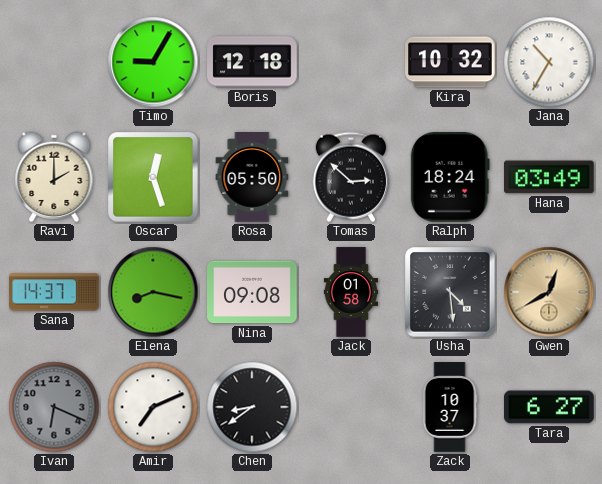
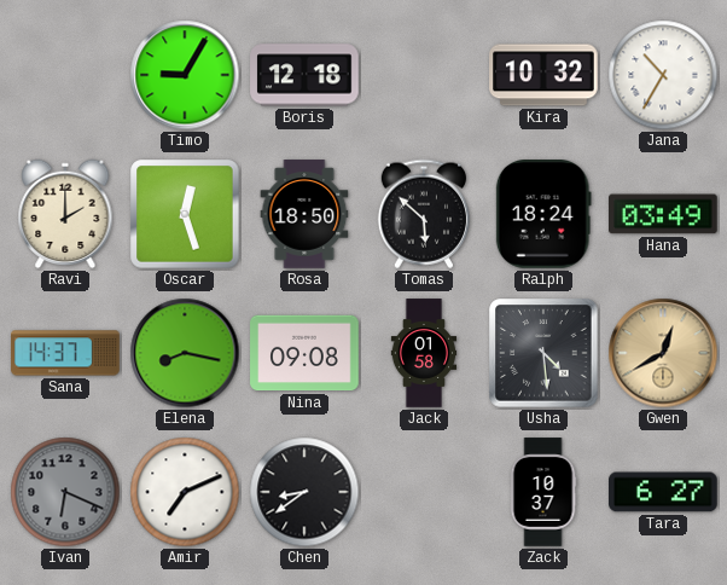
Rosa: 05:50 -> 18:50
Tomas: 2:52 -> 5:52
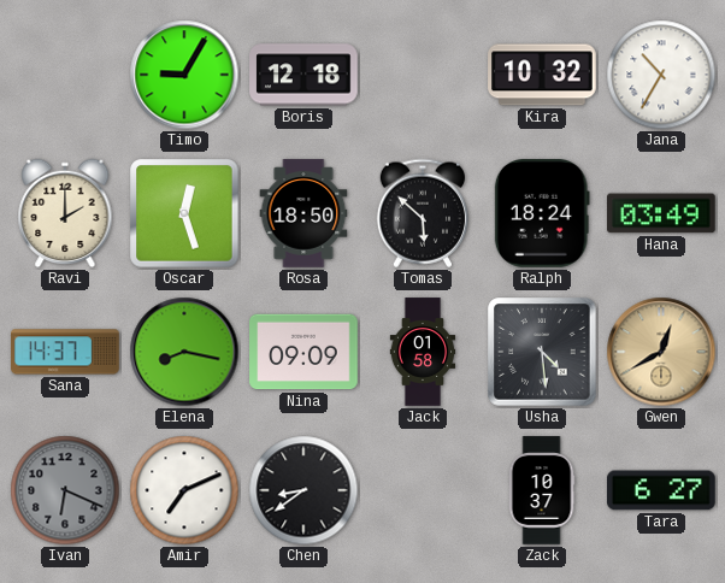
Nina: 09:08 -> 09:09
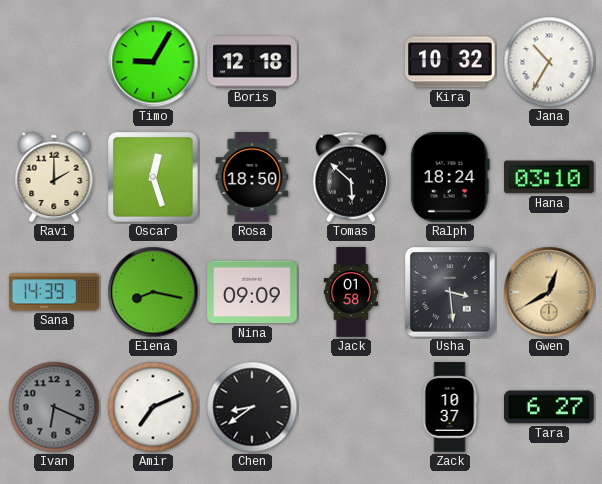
Hana: 03:49 -> 03:10
Sana: 14:37 -> 14:39
Usha: 4:29 -> 3:29
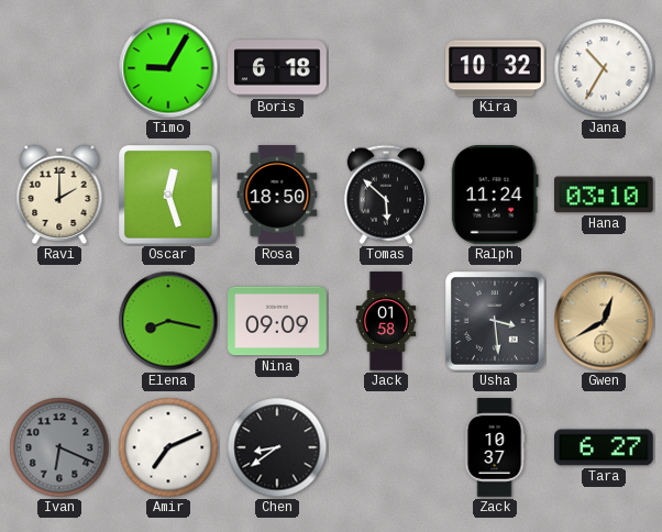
Boris: 12:18 -> 6:18
Ralph: 18:24 -> 11:24
Sana: 14:39 -> none
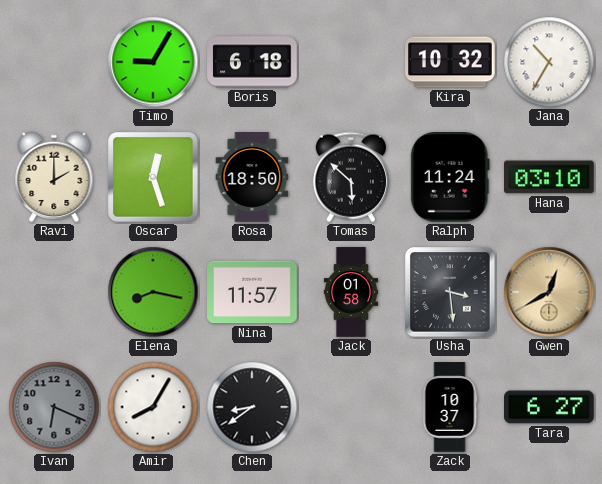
Nina: 09:09 -> 11:57
Amir: 7:11 -> 8:05
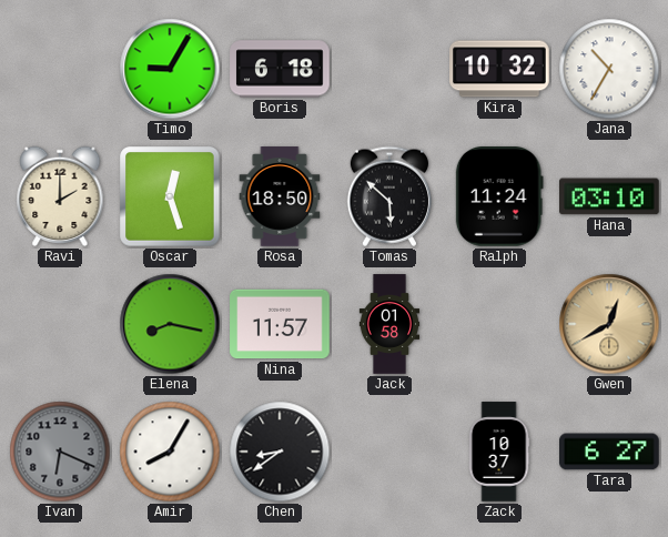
Usha: 3:29 -> none
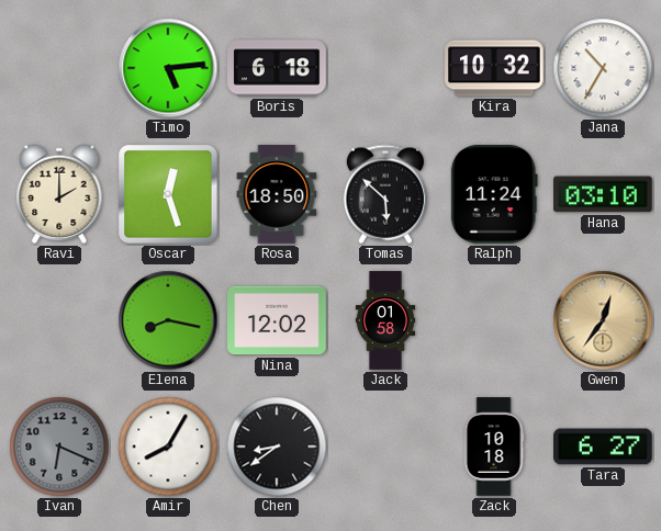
Timo: 9:05 -> 5:14
Nina: 11:57 -> 12:02
Gwen: 12:40 -> 12:36
Zack: 10:37 -> 10:18
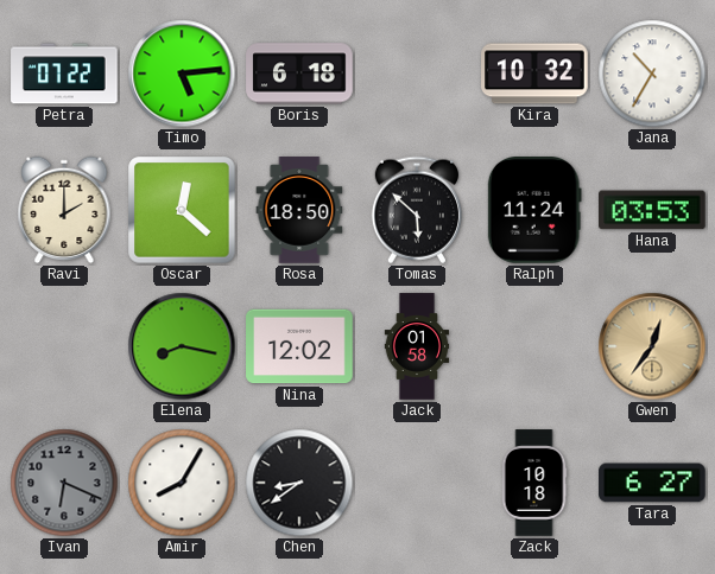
Petra: none -> 07:22
Oscar: 12:27 -> 12:22
Hana: 03:10 -> 03:53
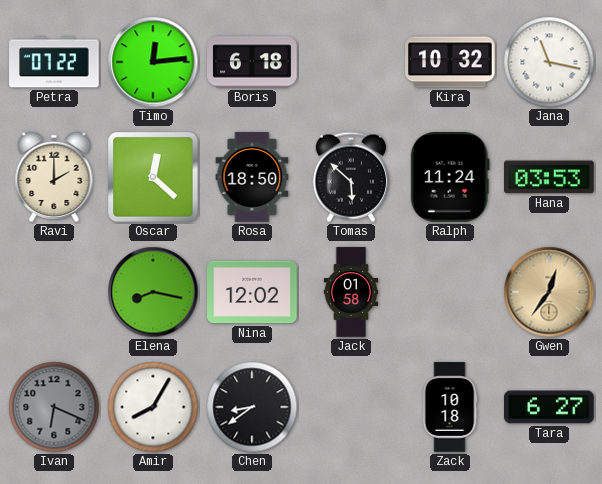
Timo: 5:14 -> 12:14
Jana: 10:35 -> 11:17
